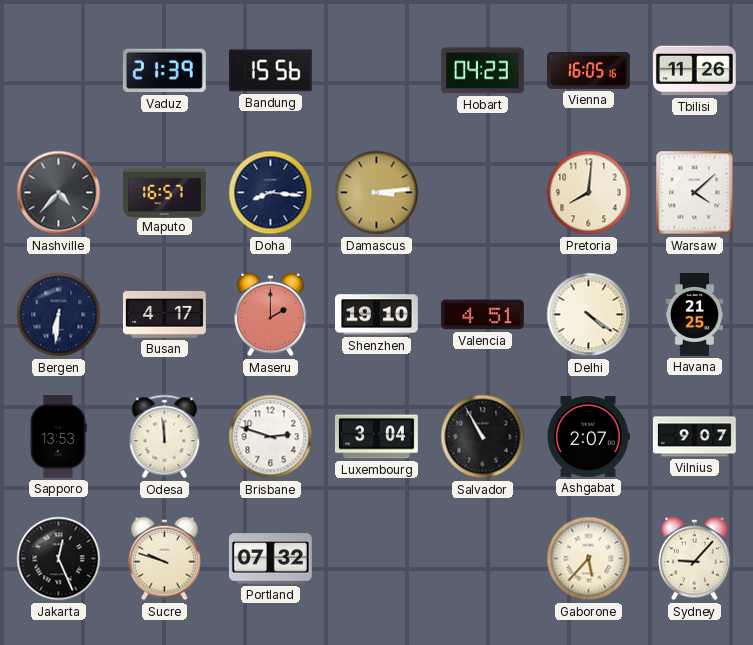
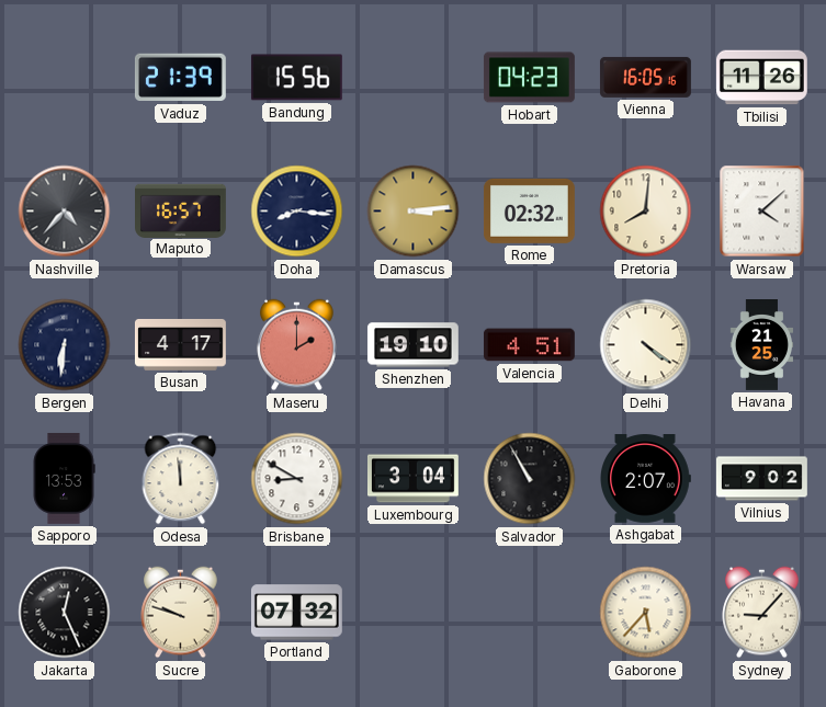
Rome: none -> 02:32
Brisbane: 2:48 -> 8:50
Vilnius: 9:07 -> 9:02
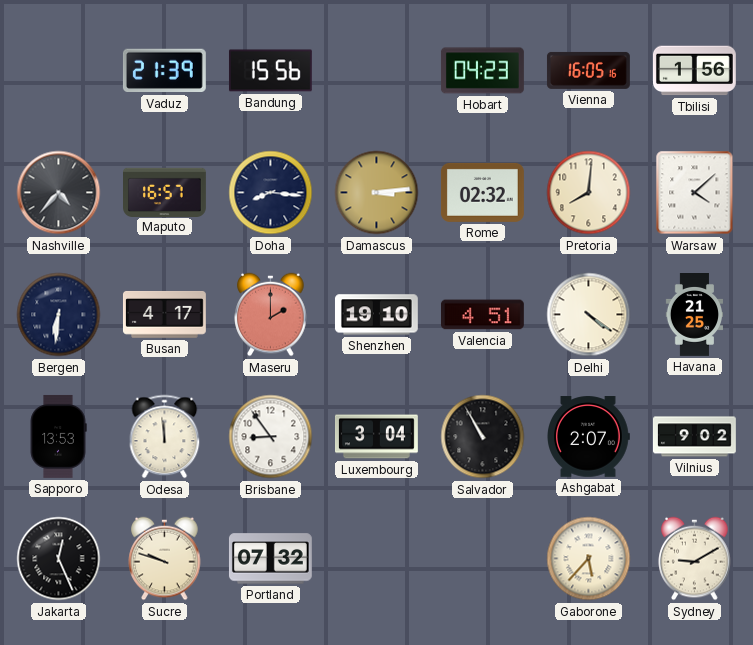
Tbilisi: 11:26 -> 1:56
Brisbane: 8:50 -> 8:54
Sydney: 9:07 -> 9:10
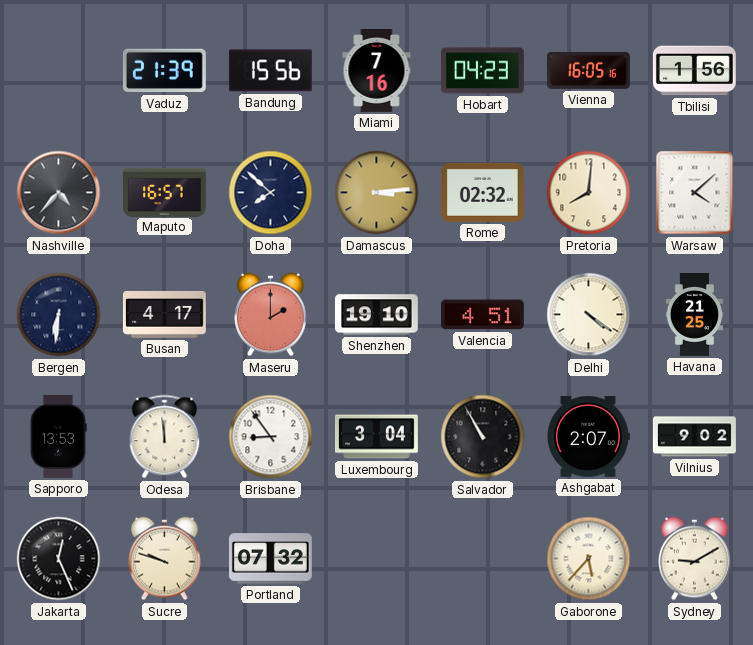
Miami: none -> 7:16
Doha: 8:16 -> 7:52
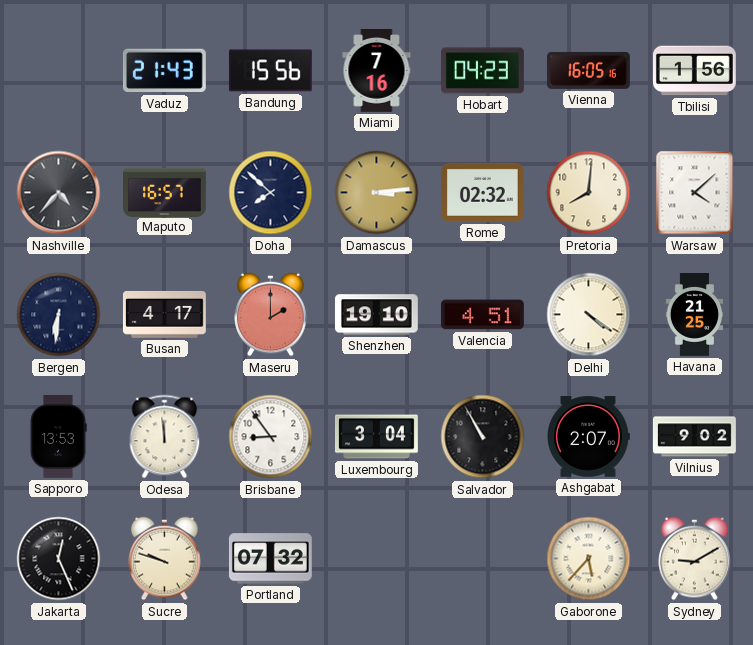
Vaduz: 21:39 -> 21:43
